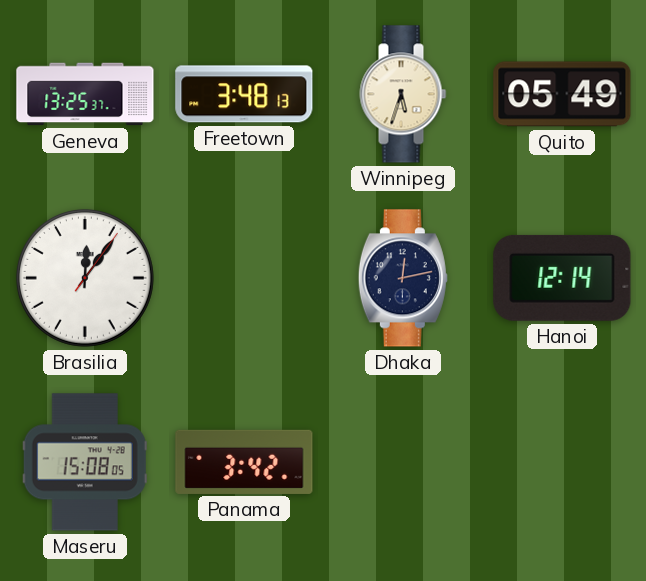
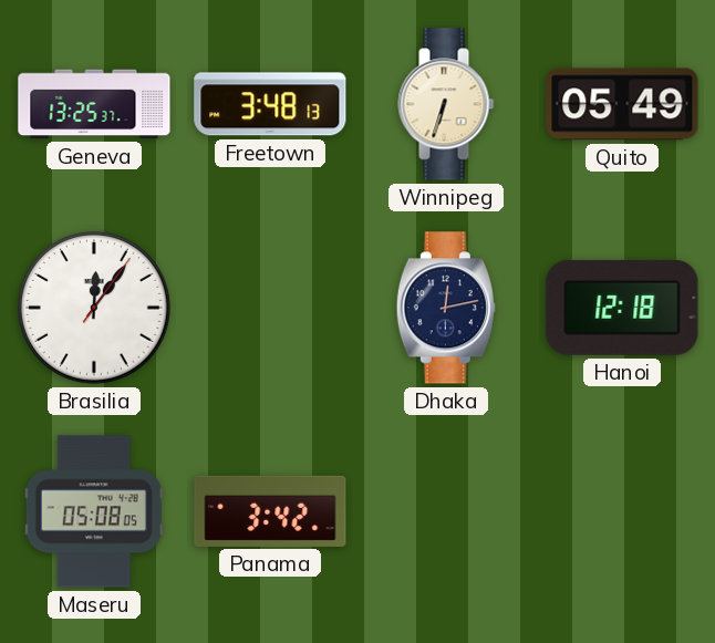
Winnipeg: 5:33 -> 6:33
Hanoi: 12:14 -> 12:18
Maseru: 15:08 -> 05:08
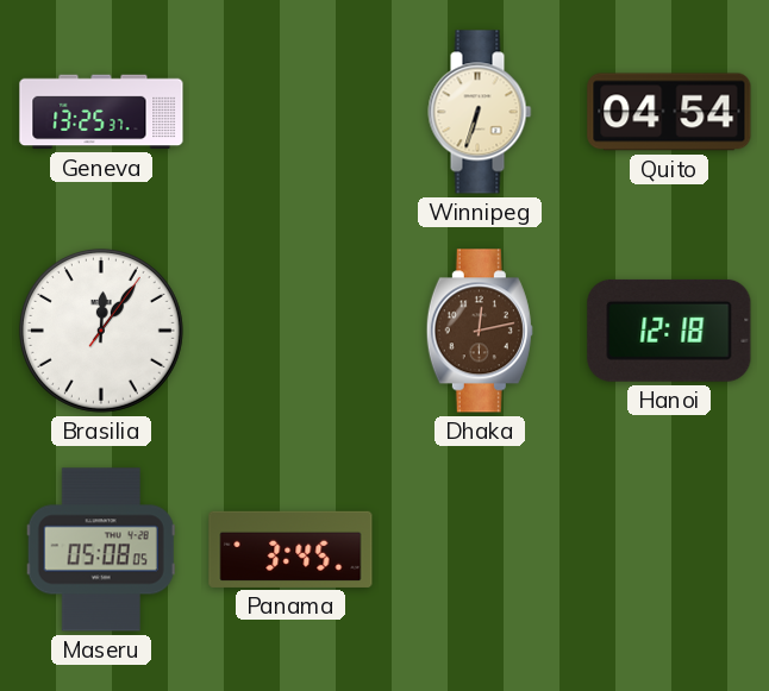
Freetown: 3:48 -> none
Quito: 05:49 -> 04:54
Dhaka dial: navy -> brown
Panama: 3:42 -> 3:45
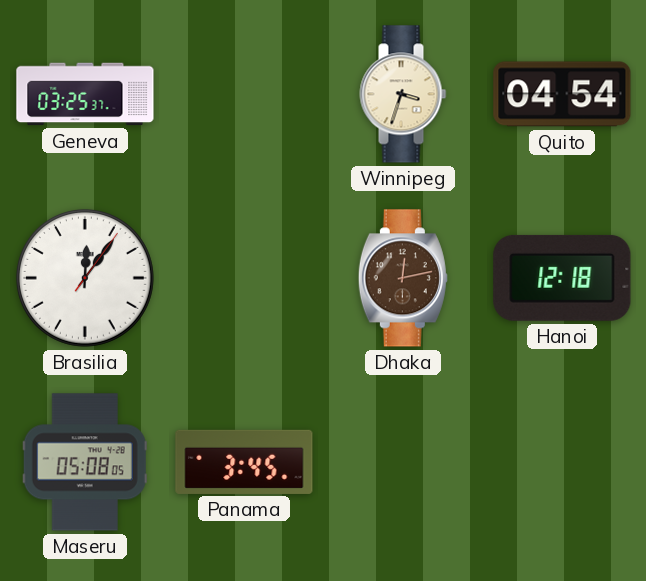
Geneva: 13:25 -> 03:25
Winnipeg: 6:33 -> 3:33
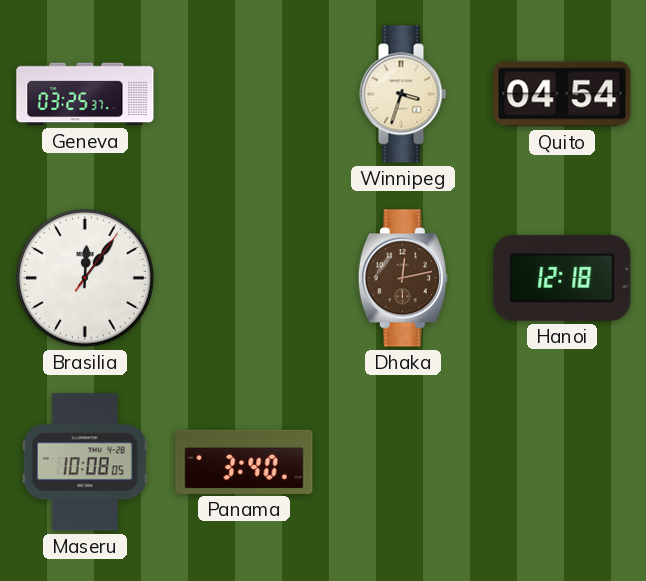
Maseru: 05:08 -> 10:08
Panama: 3:45 -> 3:40
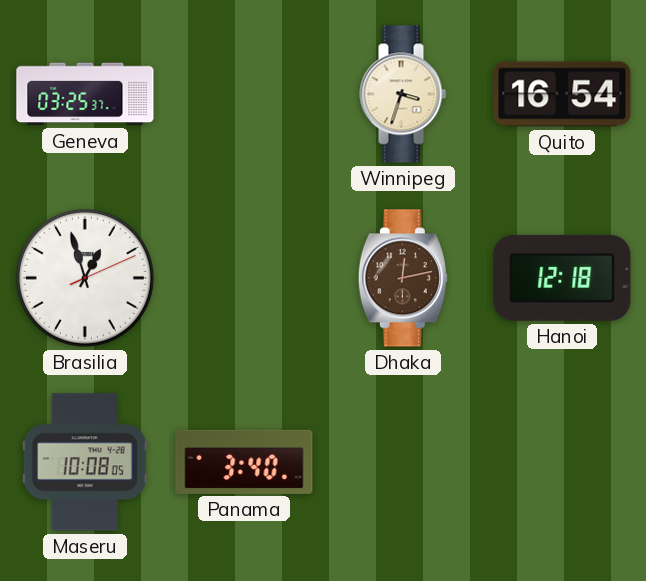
Quito: 04:54 -> 16:54
Brasilia: 12:06 -> 12:57
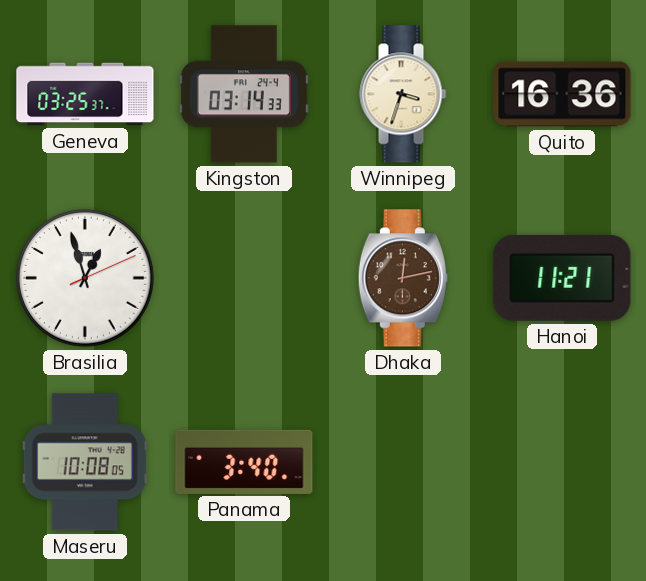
Kingston: none -> 03:14
Quito: 16:54 -> 16:36
Hanoi: 12:18 -> 11:21
